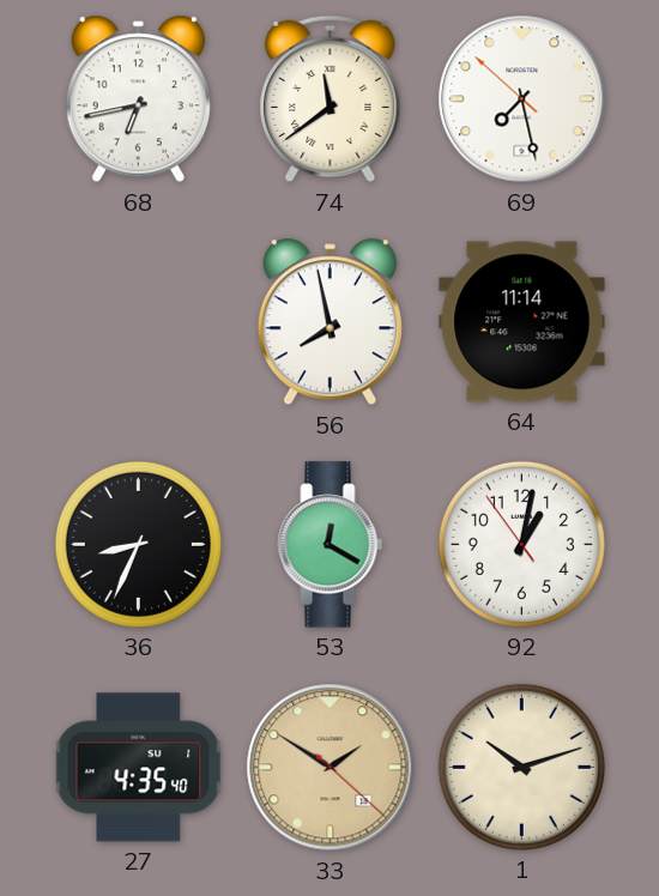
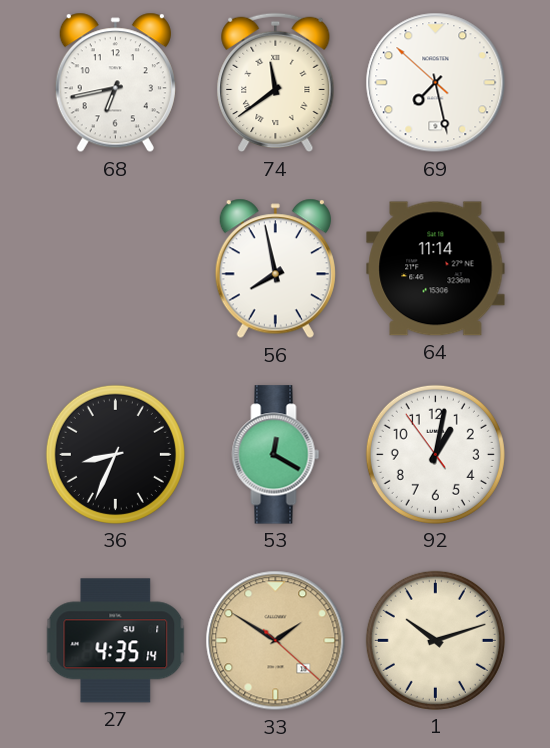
27: 4:35:40 -> 4:35:14
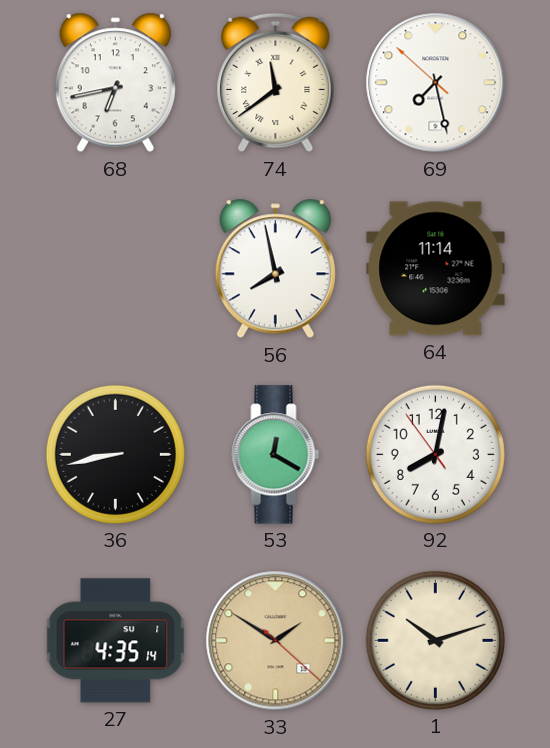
36: 8:34 -> 8:43
92: 1:01 -> 8:01
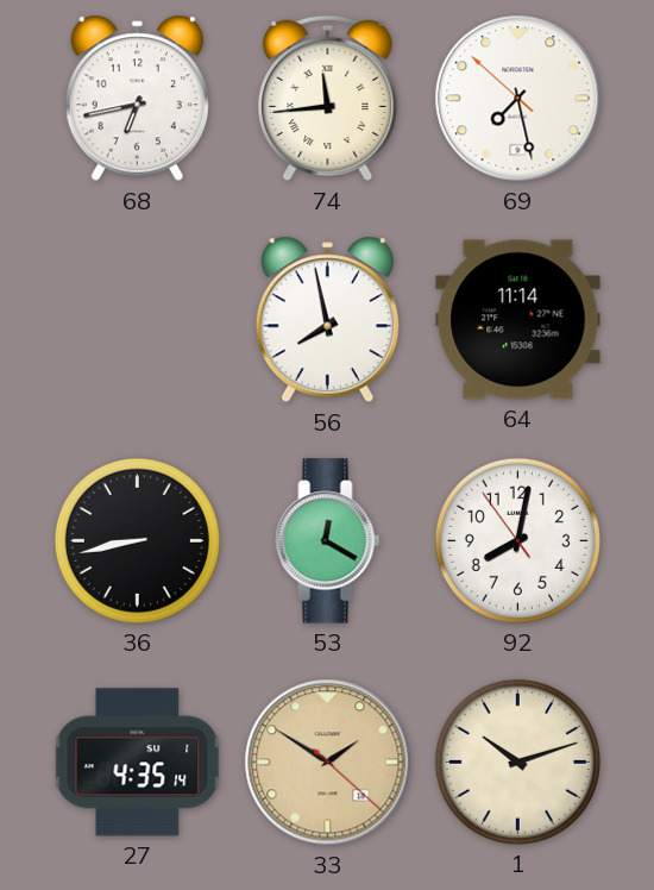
74: 11:39 -> 11:44
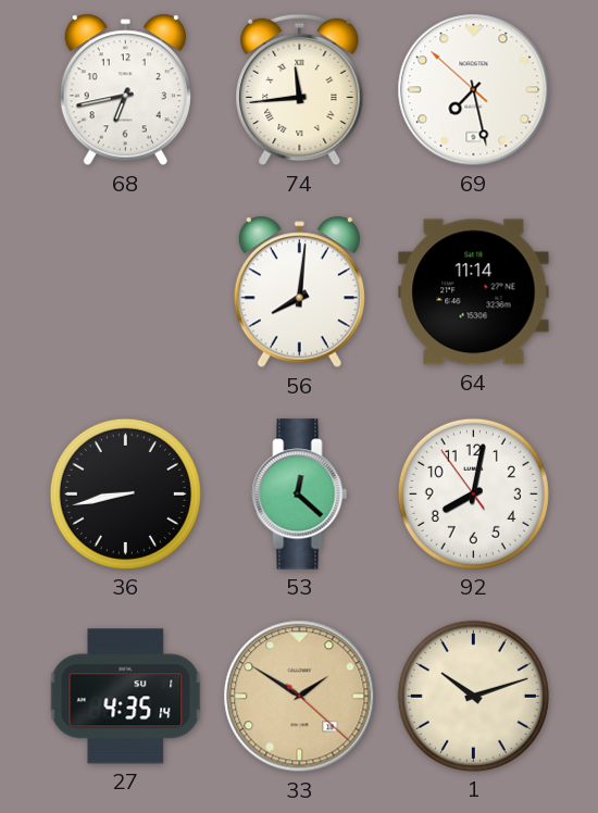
56: 7:58 -> 8:01
53: 12:20 -> 12:22
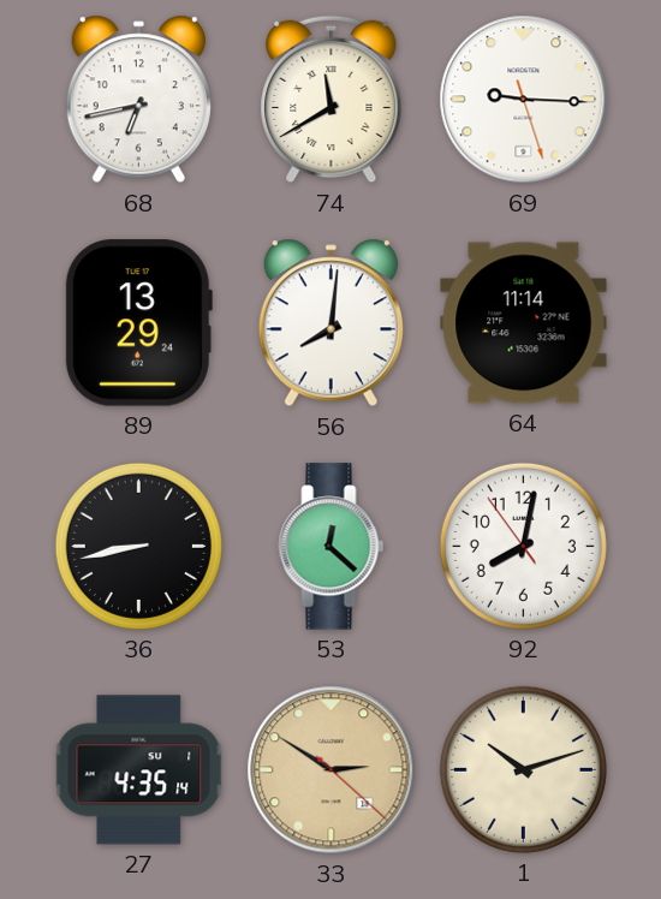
74: 11:44 -> 11:40
69: 7:27 -> 9:15
89: none -> 13:29
33: 1:50 -> 2:50
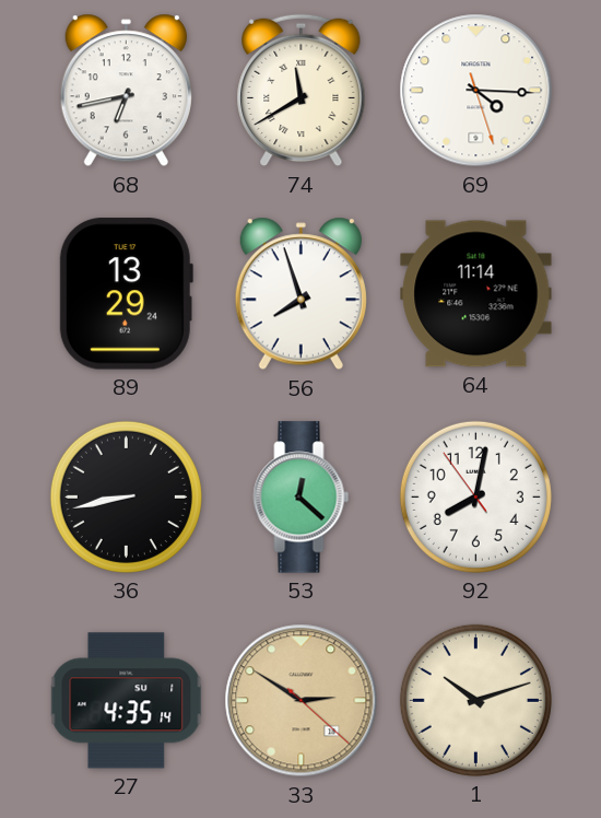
69: 9:15 -> 4:15
56: 8:01 -> 7:57
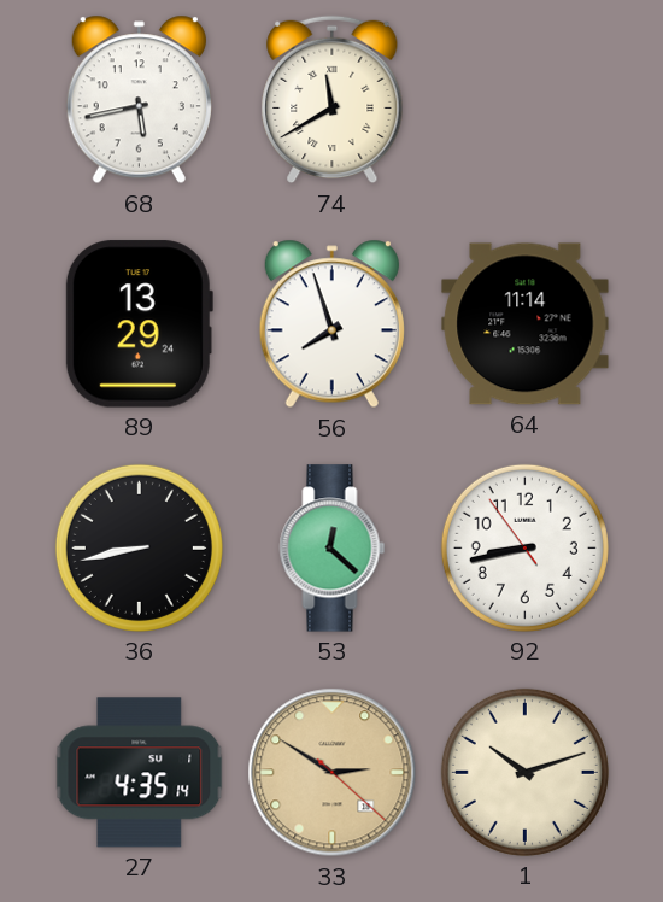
68: 6:43 -> 5:43
69: 4:15 -> none
92: 8:01 -> 8:42
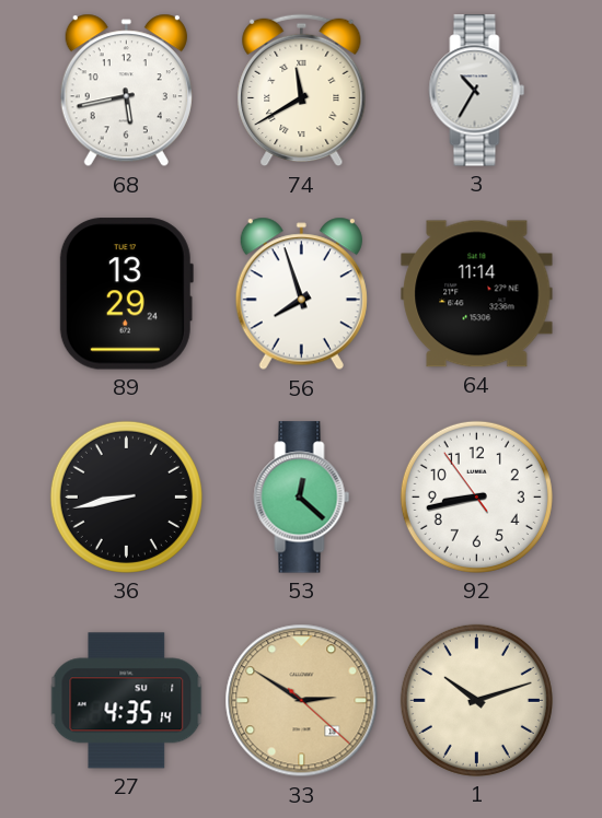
3: none -> 10:35
